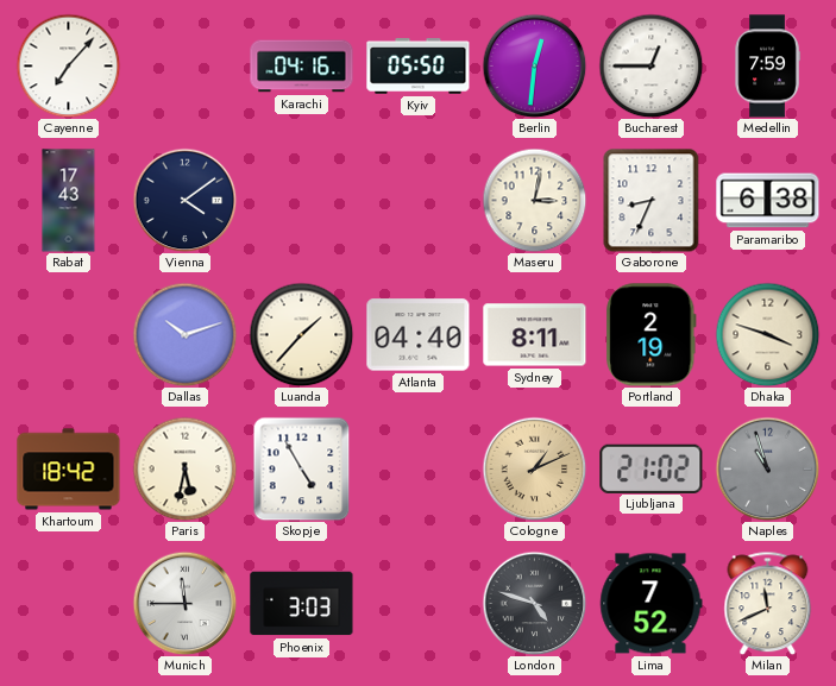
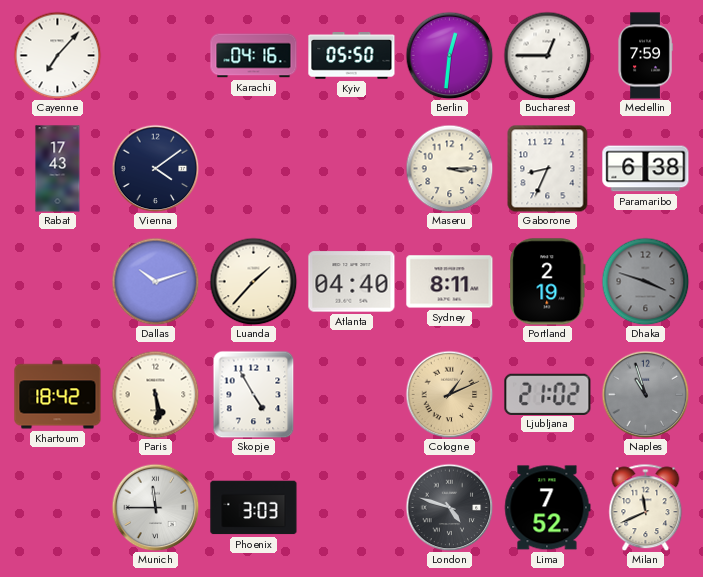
Maseru: 3:02 -> 3:15
Dhaka dial: cream -> grey
Paris: 5:32 -> 5:29
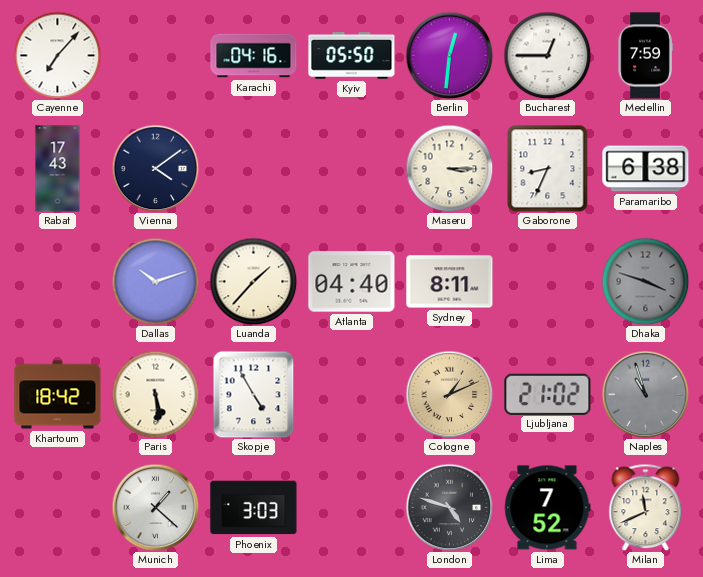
Portland: 2:19 -> none
Munich: 11:45 -> 1:22
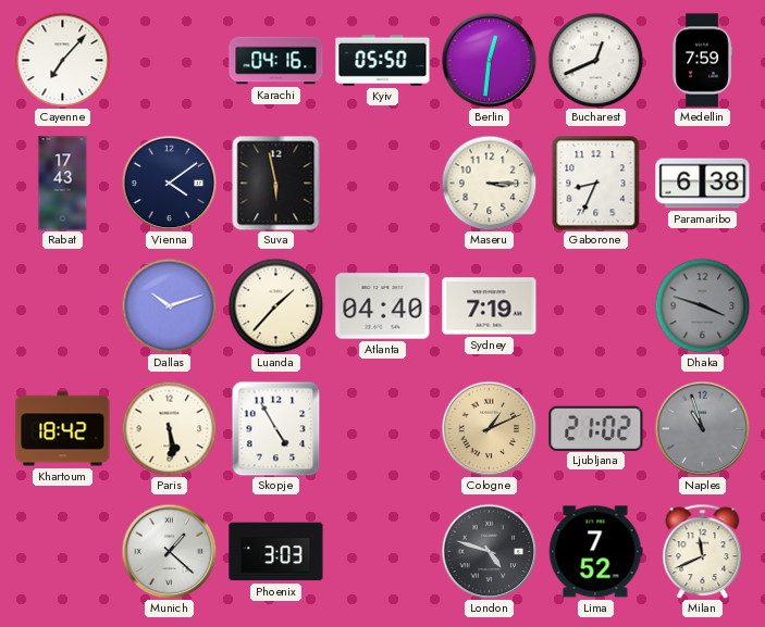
Bucharest: 12:45 -> 12:41
Suva: none -> 5:58
Sydney: 8:11 -> 7:19
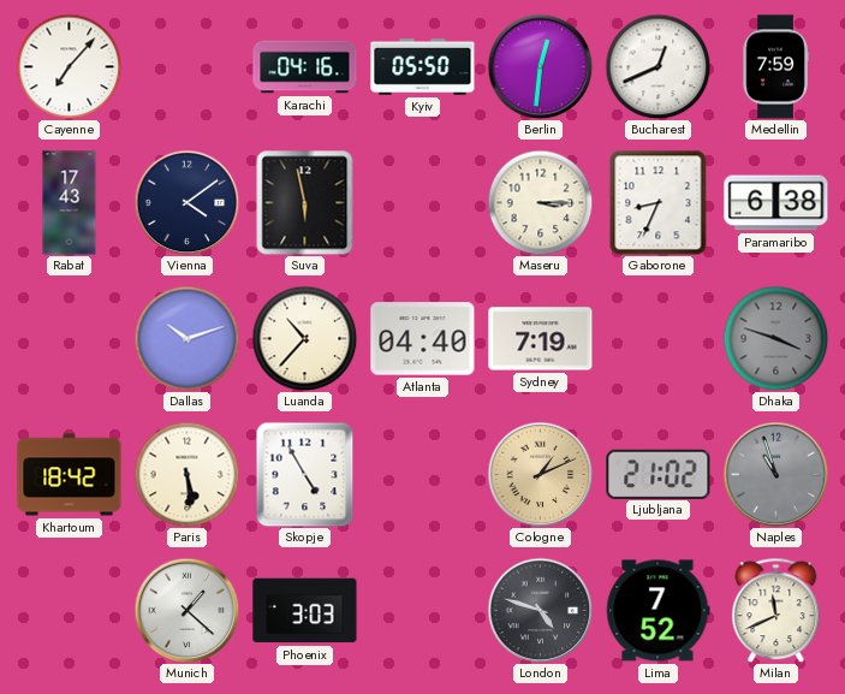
Luanda: 1:37 -> 10:37
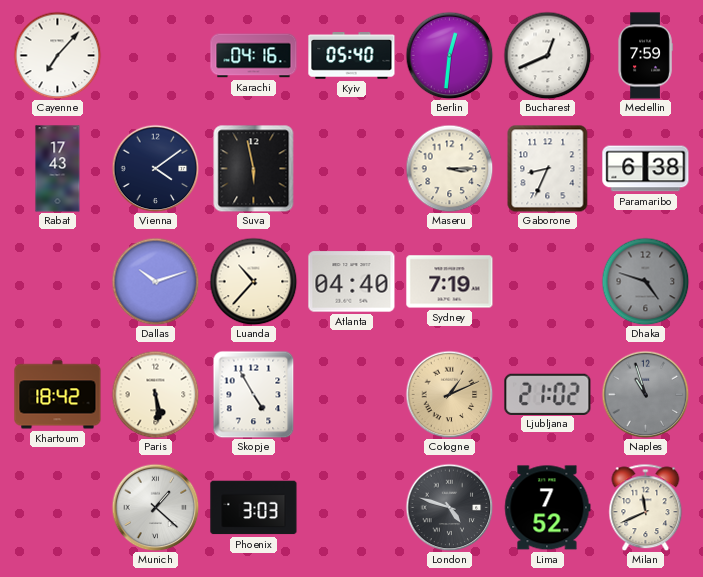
Kyiv: 05:50 -> 05:40
Dhaka: 3:48 -> 4:48
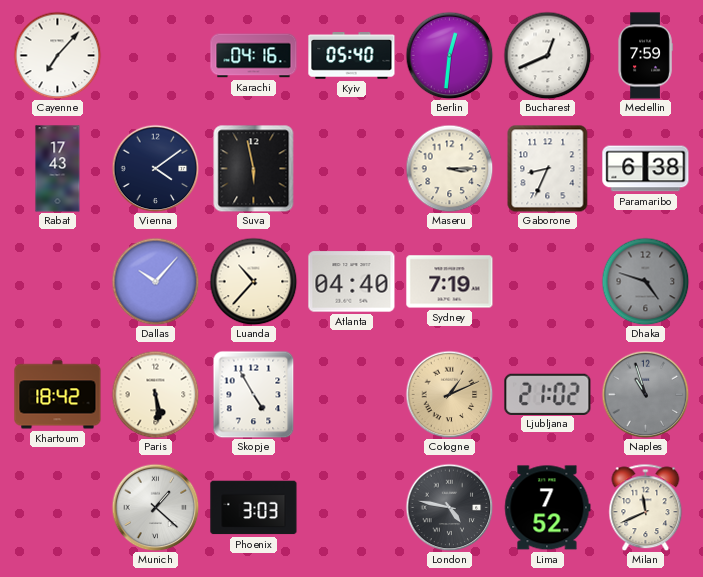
Dallas: 10:12 -> 10:07
London: 4:48 -> 4:47
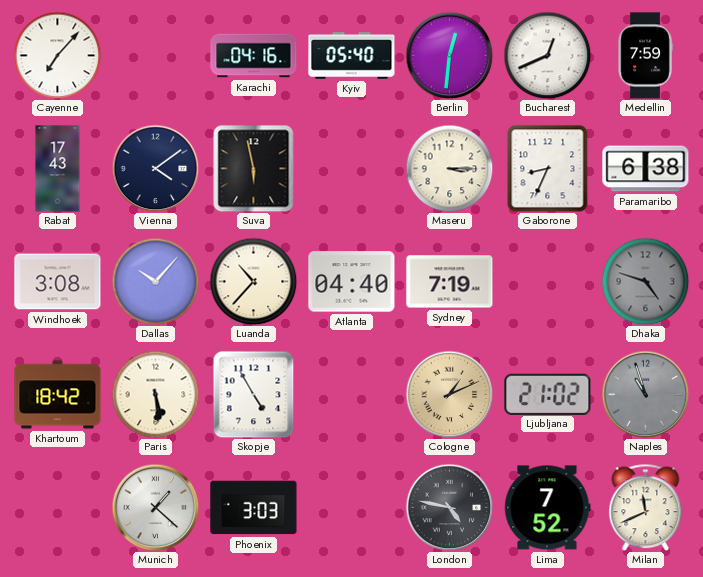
Windhoek: none -> 3:08
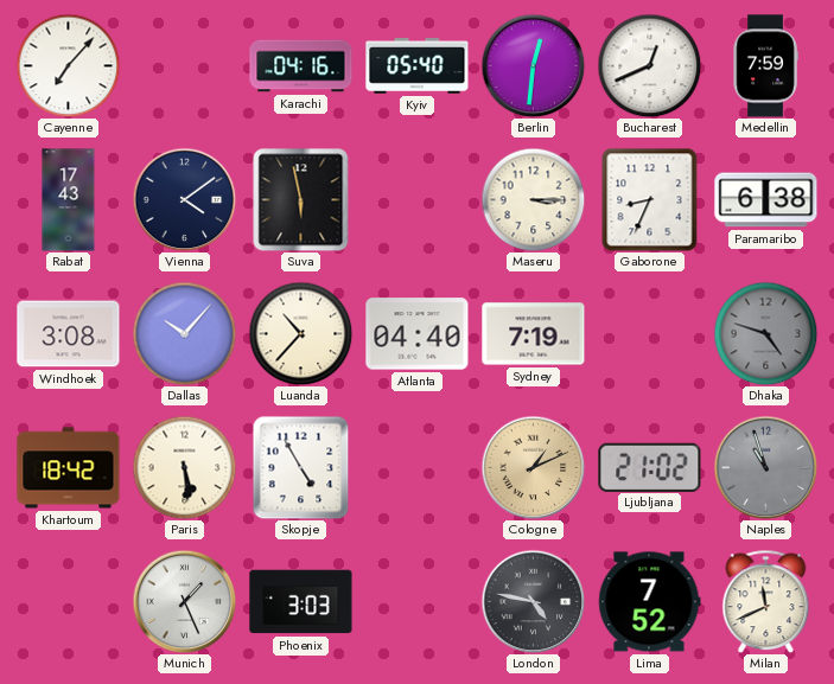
Munich: 1:22 -> 1:26
